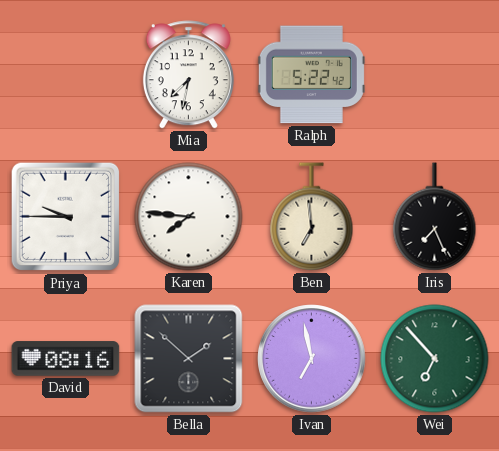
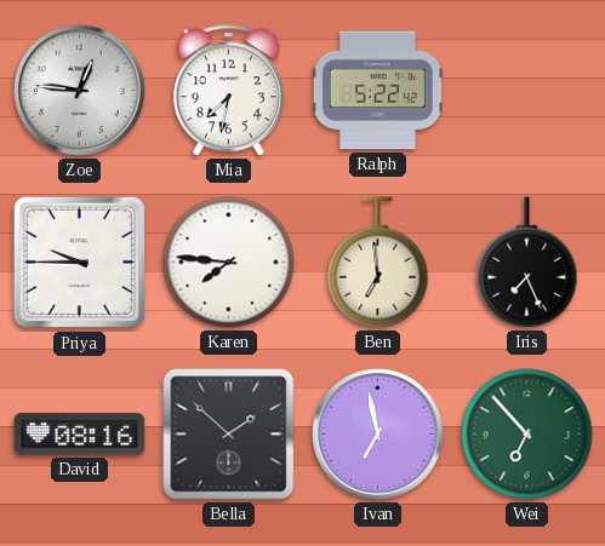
Zoe: none -> 12:46
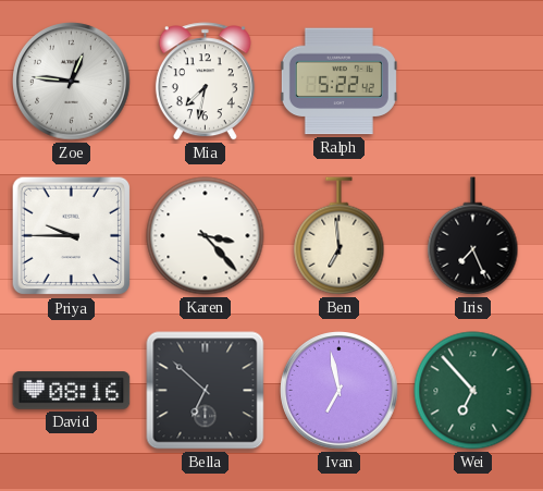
Karen: 7:46 -> 3:23
Bella: 1:52 -> 6:52
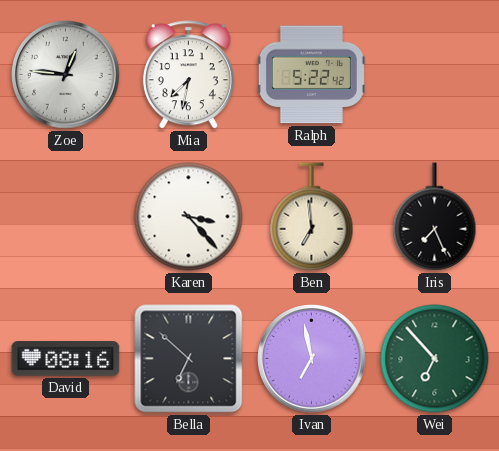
Priya: 9:45 -> none
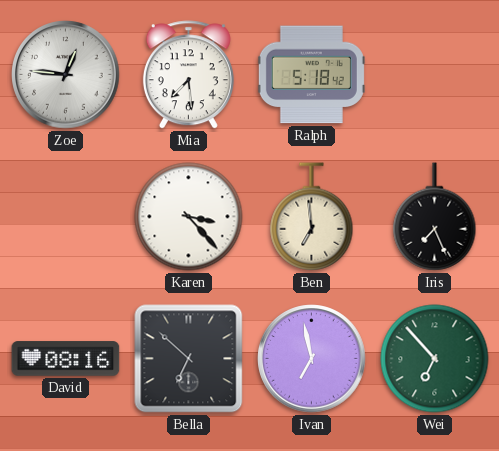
Mia: 7:32 -> 7:29
Ralph: 5:22 -> 5:18
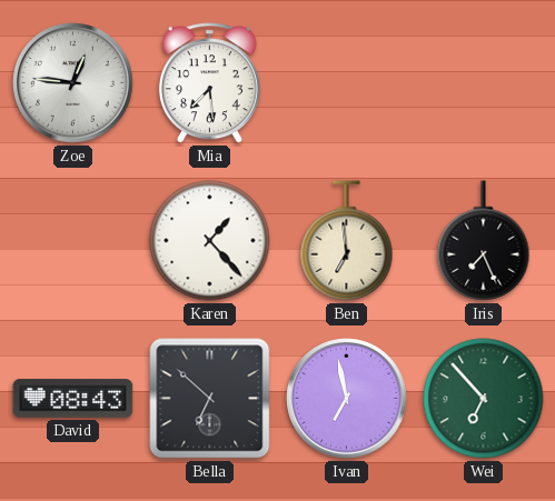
Ralph: 5:18 -> none
Karen: 3:23 -> 1:23
David: 08:16 -> 08:43
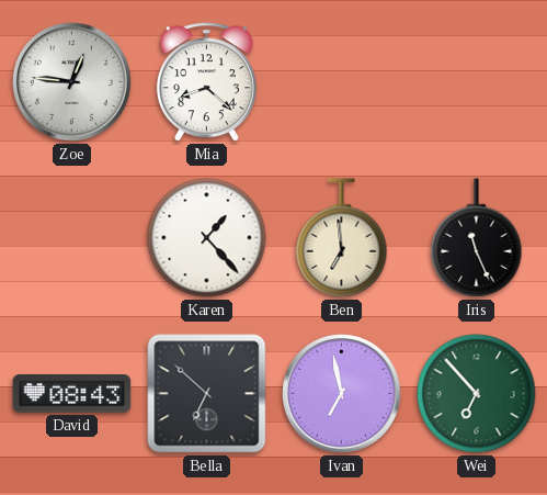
Mia: 7:29 -> 8:22
Iris: 7:26 -> 11:26
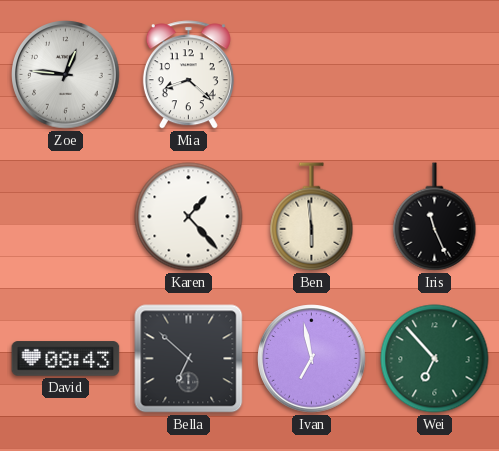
Ben: 6:59 -> 5:59
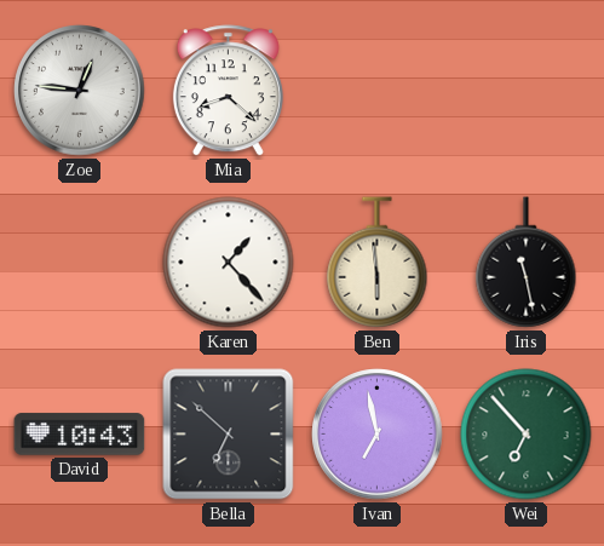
Iris: 11:26 -> 11:28
David: 08:43 -> 10:43
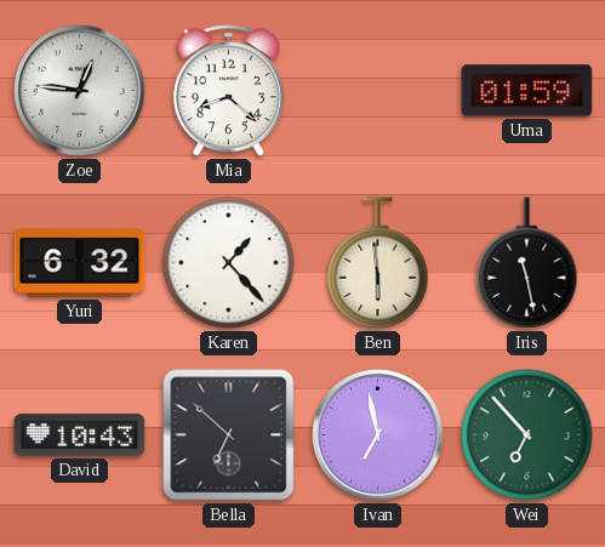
Uma: none -> 01:59
Yuri: none -> 6:32
